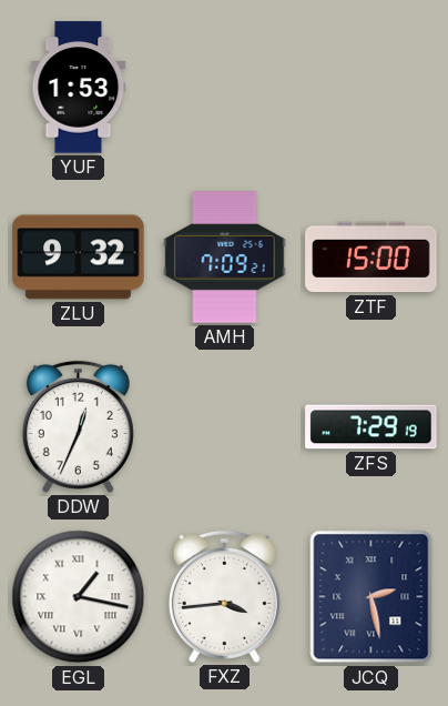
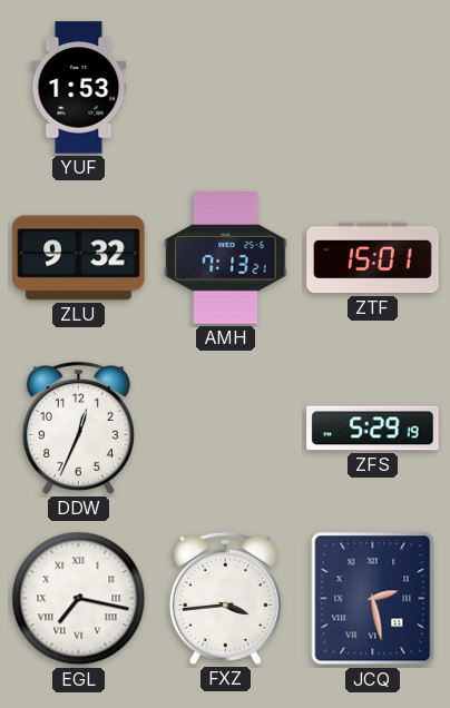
AMH: 7:09 -> 7:13
ZTF: 15:00 -> 15:01
ZFS: 7:29 -> 5:29
EGL: 1:17 -> 7:17
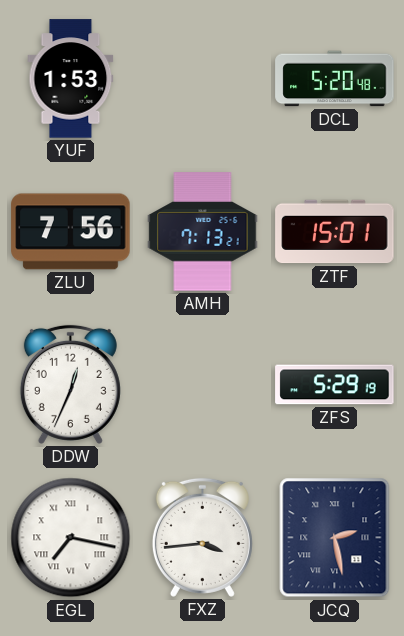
DCL: none -> 5:20
ZLU: 9:32 -> 7:56
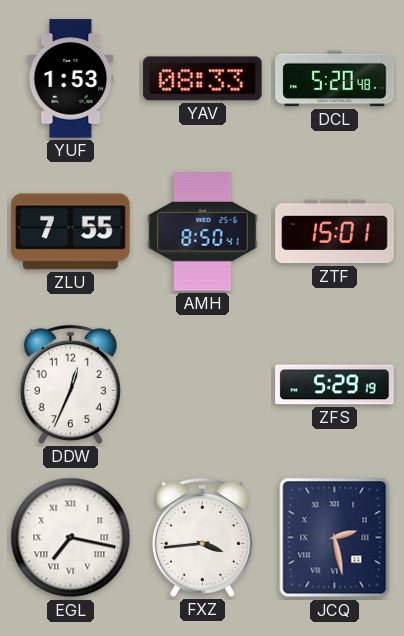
YAV: none -> 08:33
ZLU: 7:56 -> 7:55
AMH: 7:13 -> 8:50
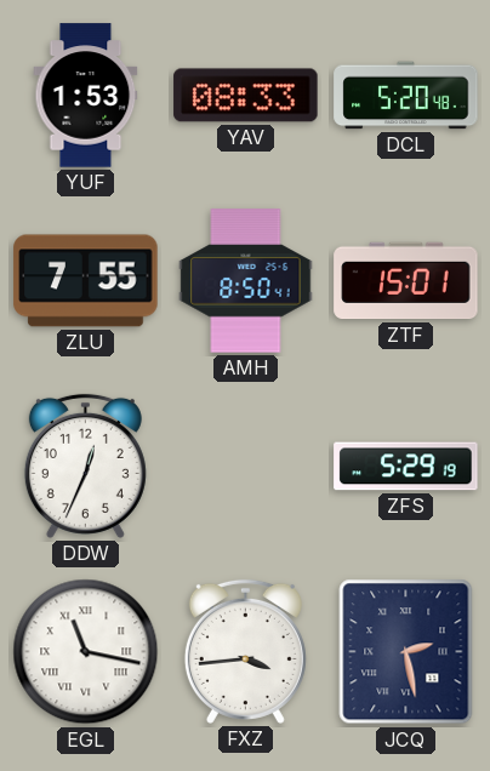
EGL: 7:17 -> 11:17
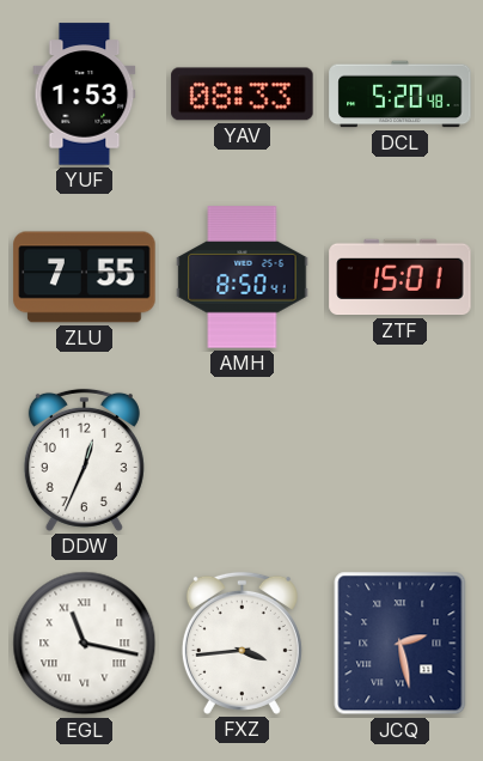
ZFS: 5:29 -> none
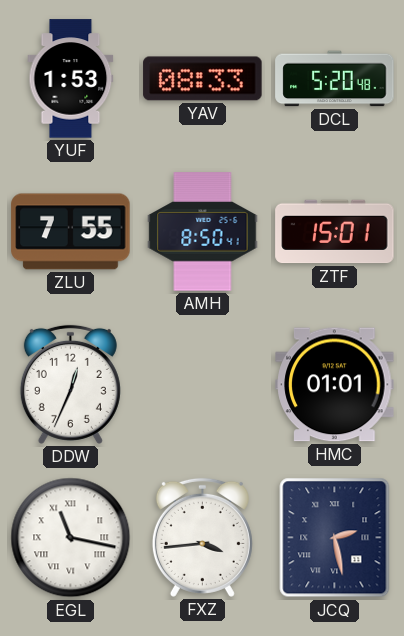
HMC: none -> 01:01
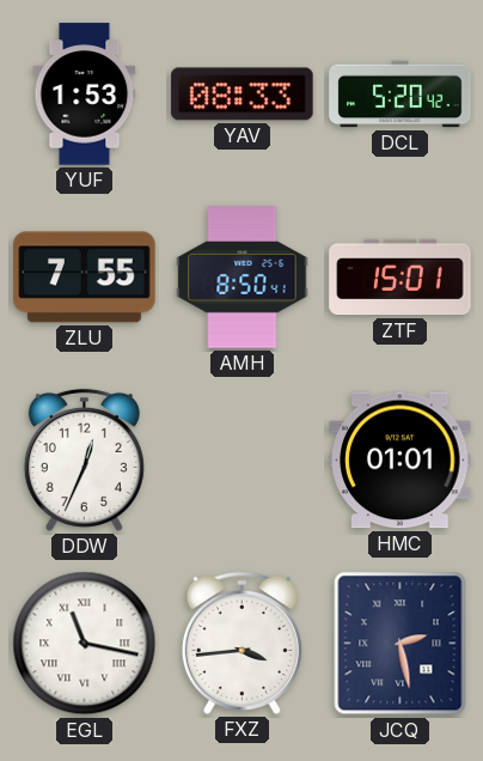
DCL: 5:20:48 -> 5:20:42
